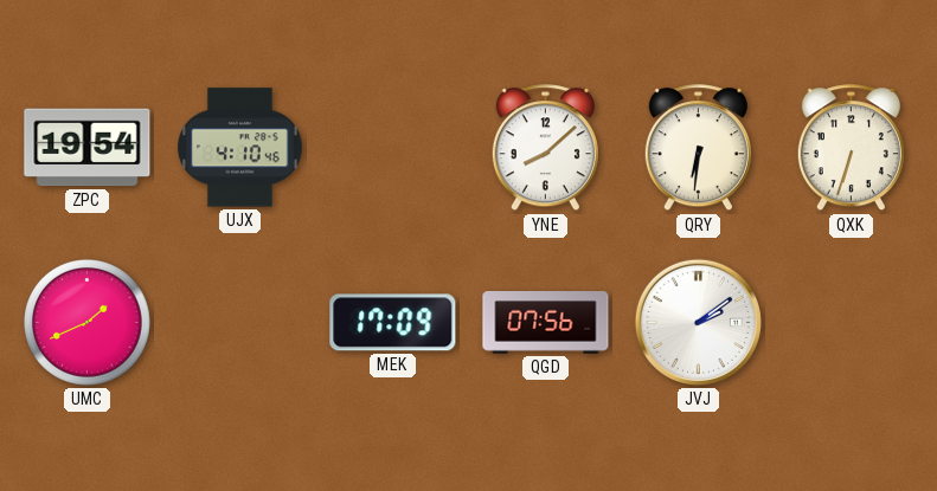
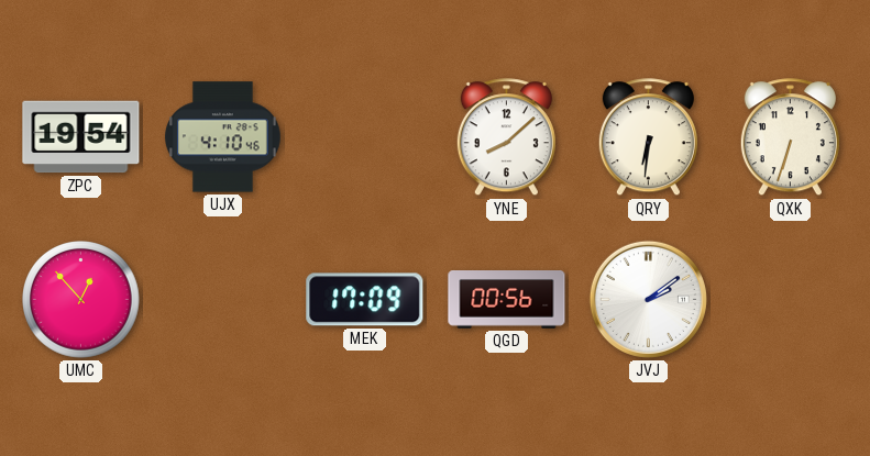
UMC: 1:41 -> 12:53
QGD: 07:56 -> 00:56
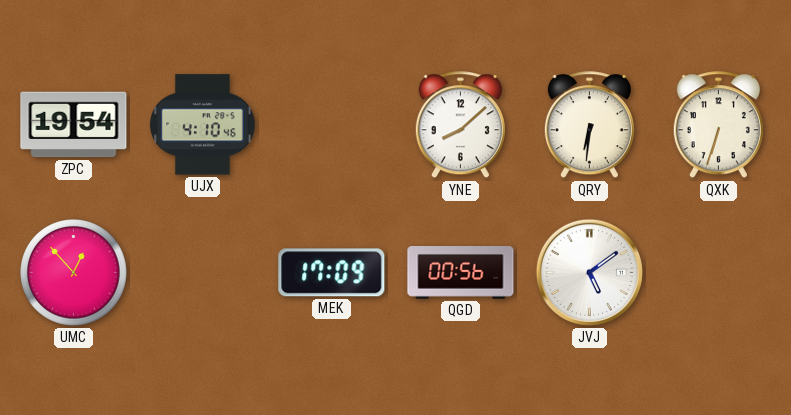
JVJ: 2:09 -> 5:09
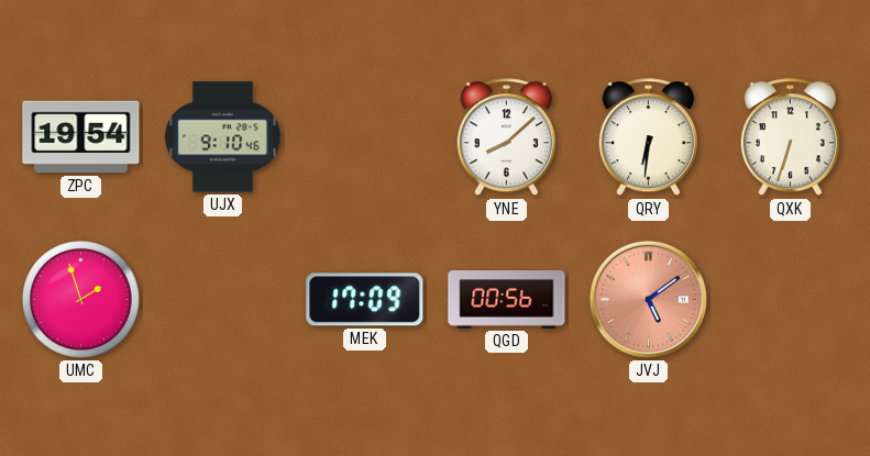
UJX: 4:10 -> 9:10
UMC: 12:53 -> 1:57
JVJ dial: white -> salmon
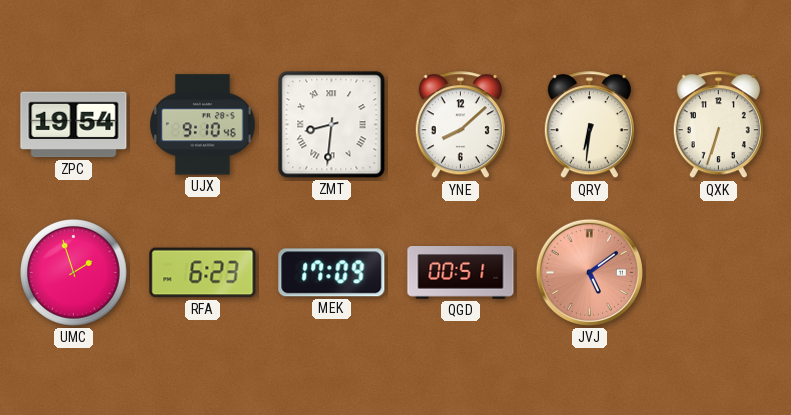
ZMT: none -> 8:31
RFA: none -> 6:23
QGD: 00:56 -> 00:51
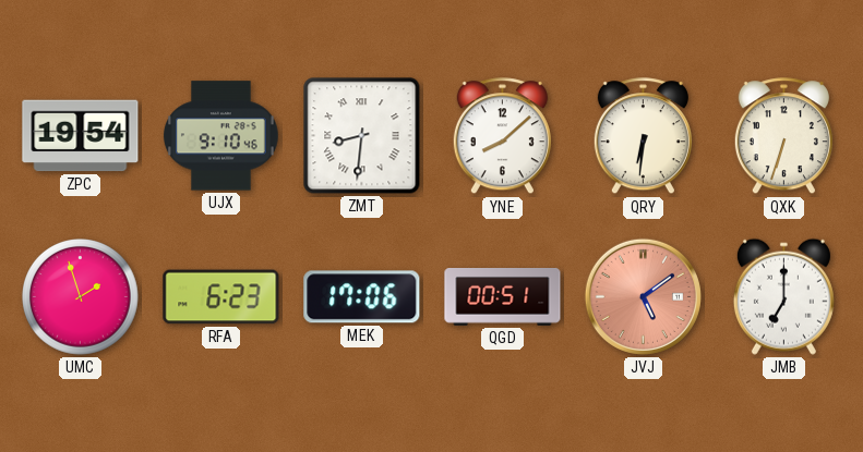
MEK: 17:09 -> 17:06
JMB: none -> 7:00
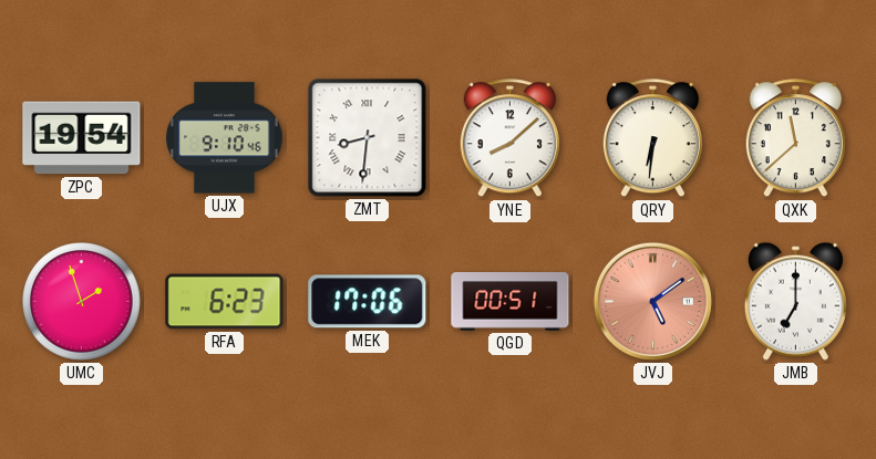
QXK: 6:33 -> 11:38
